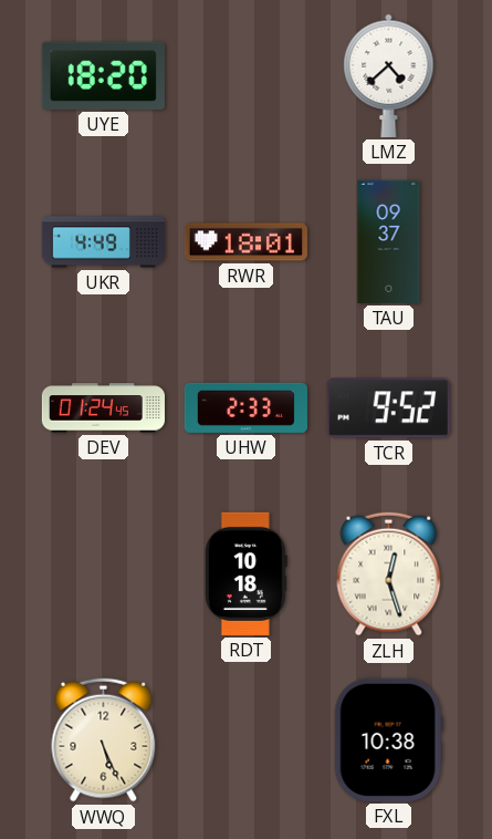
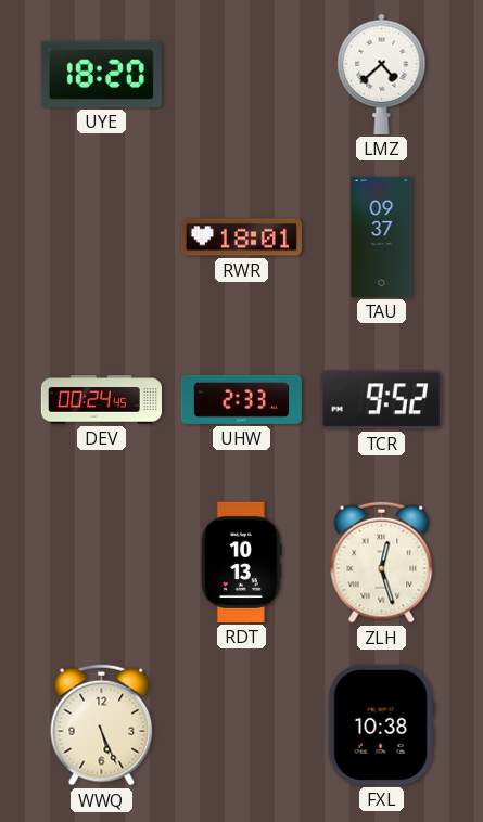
UKR: 4:49 -> none
DEV: 01:24 -> 00:24
RDT: 10:18 -> 10:13
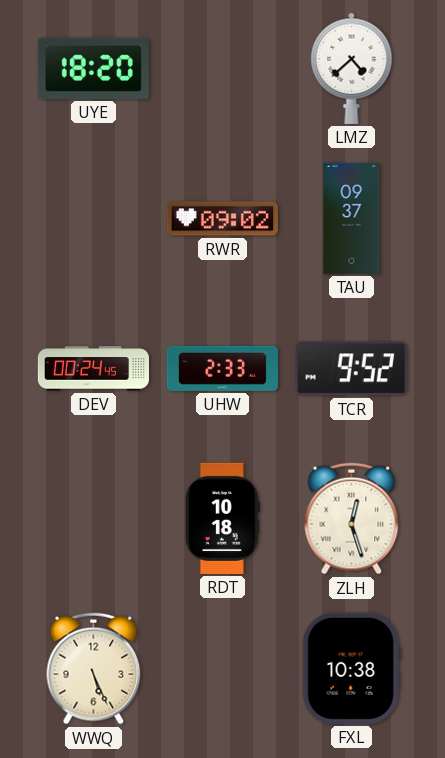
RWR: 18:01 -> 09:02
RDT: 10:13 -> 10:18
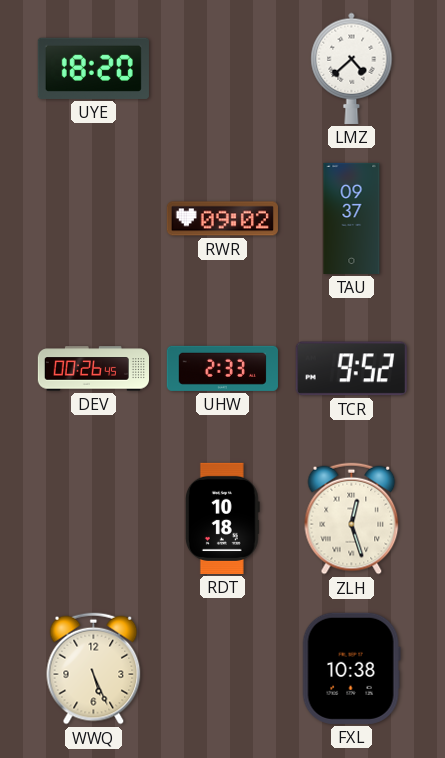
DEV: 00:24 -> 00:26
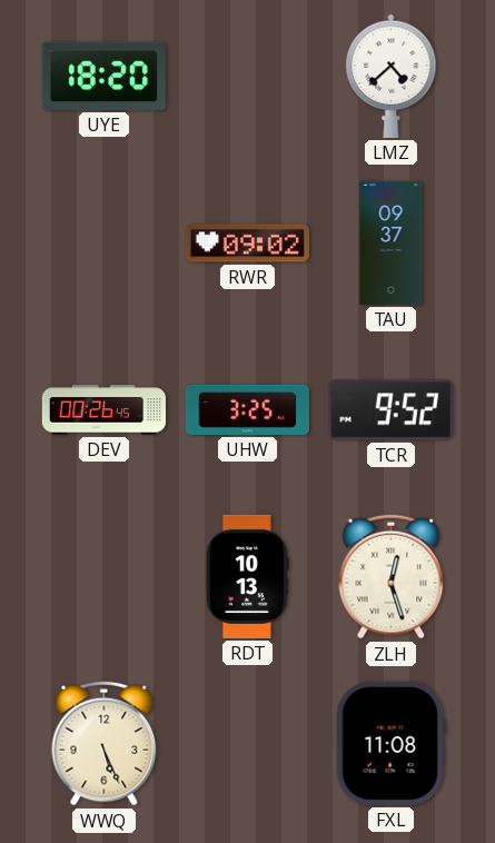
UHW: 2:33 -> 3:25
RDT: 10:18 -> 10:13
FXL: 10:38 -> 11:08
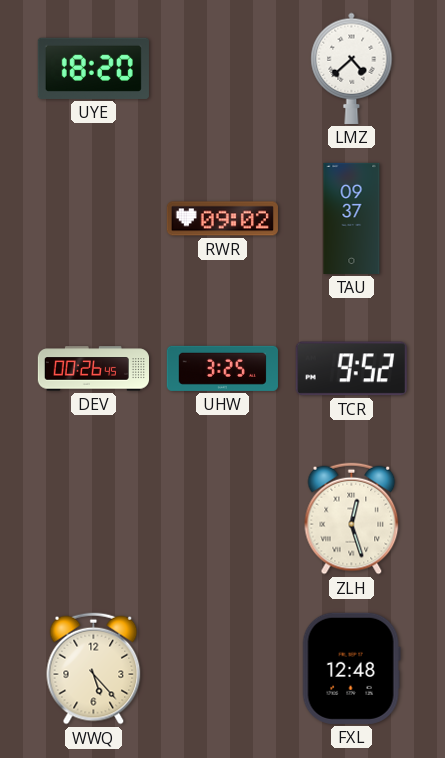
RDT: 10:13 -> none
WWQ: 5:26 -> 5:23
FXL: 11:08 -> 12:48
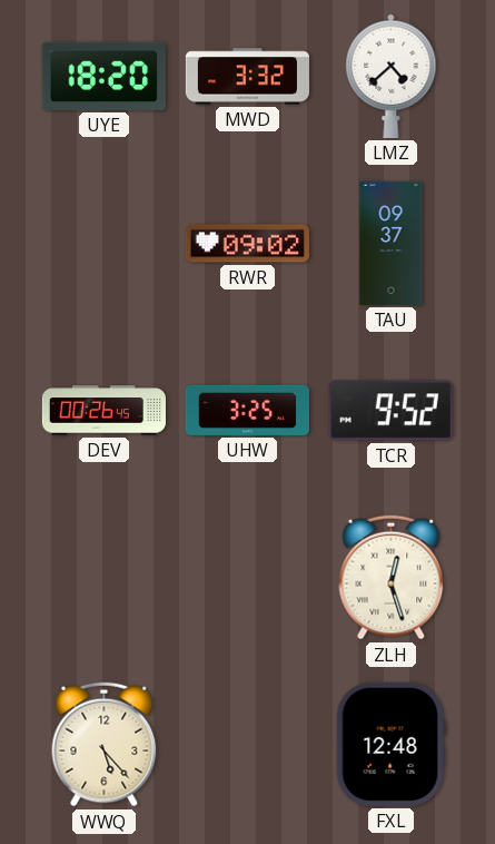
MWD: none -> 3:32
